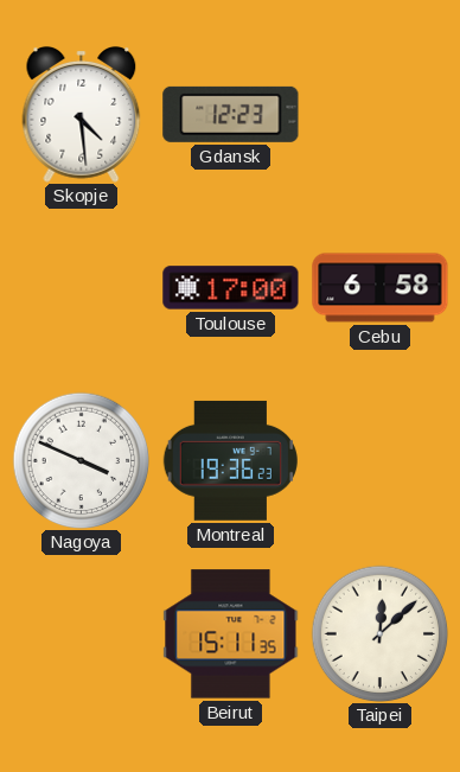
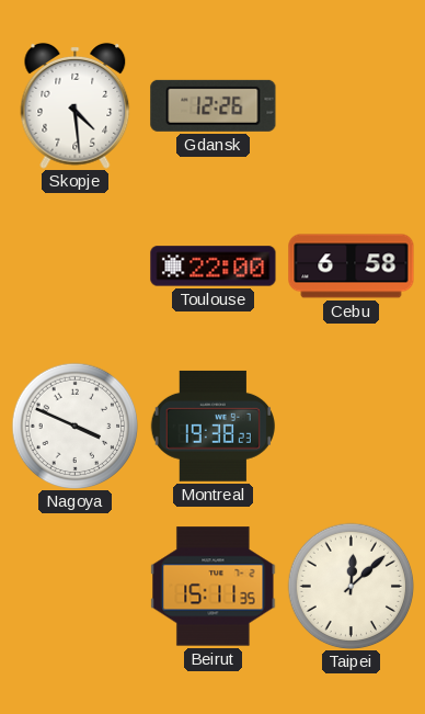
Gdansk: 12:23 -> 12:26
Toulouse: 17:00 -> 22:00
Montreal: 19:36 -> 19:38
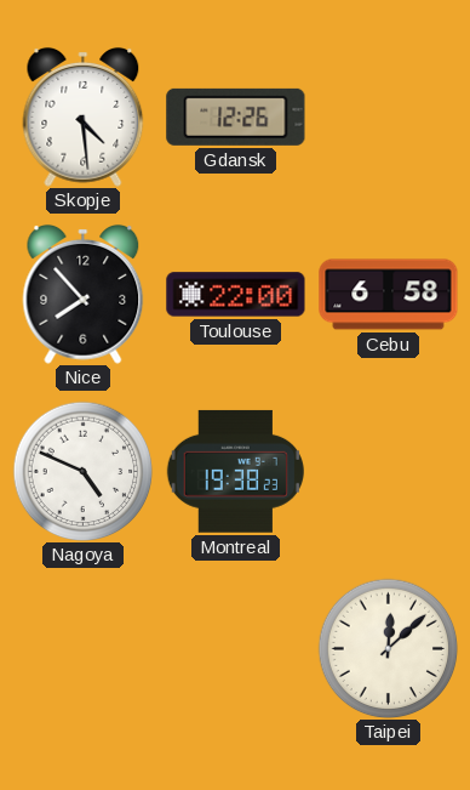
Nice: none -> 7:53
Nagoya: 3:49 -> 4:49
Beirut: 15:11 -> none
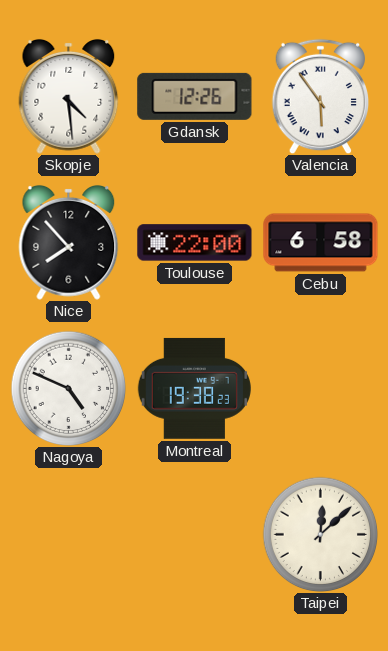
Valencia: none -> 5:54
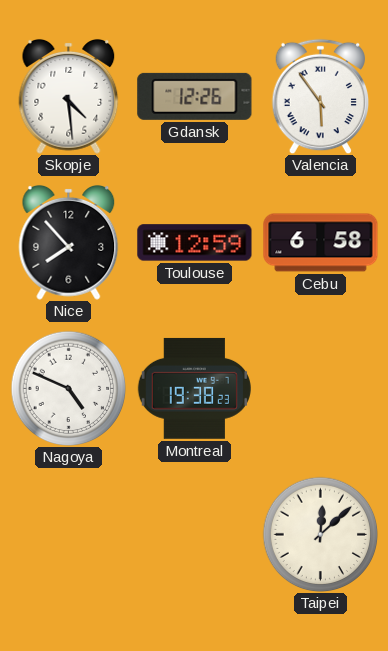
Toulouse: 22:00 -> 12:59
